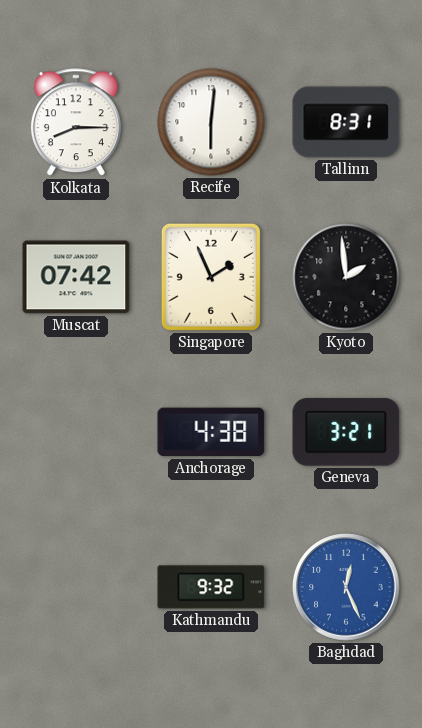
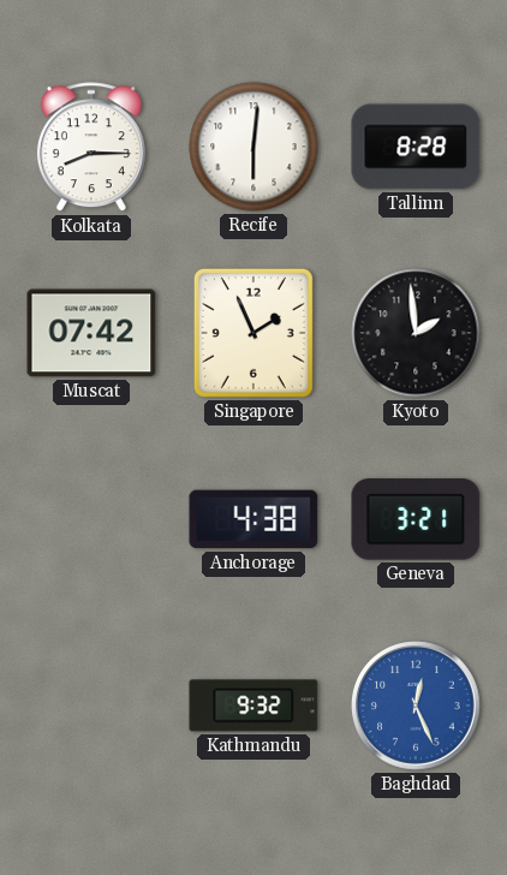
Tallinn: 8:31 -> 8:28
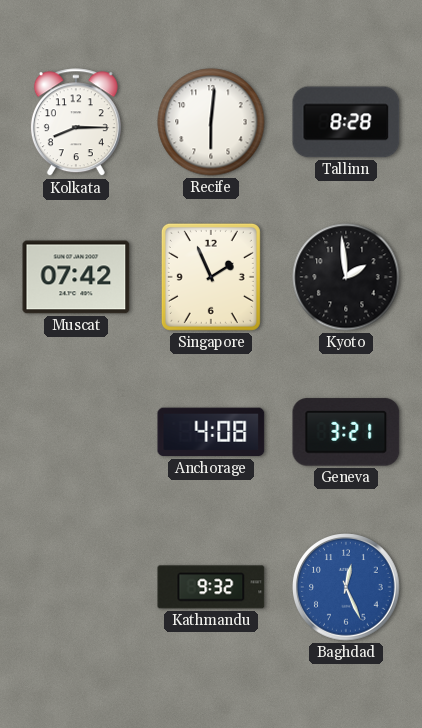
Anchorage: 4:38 -> 4:08
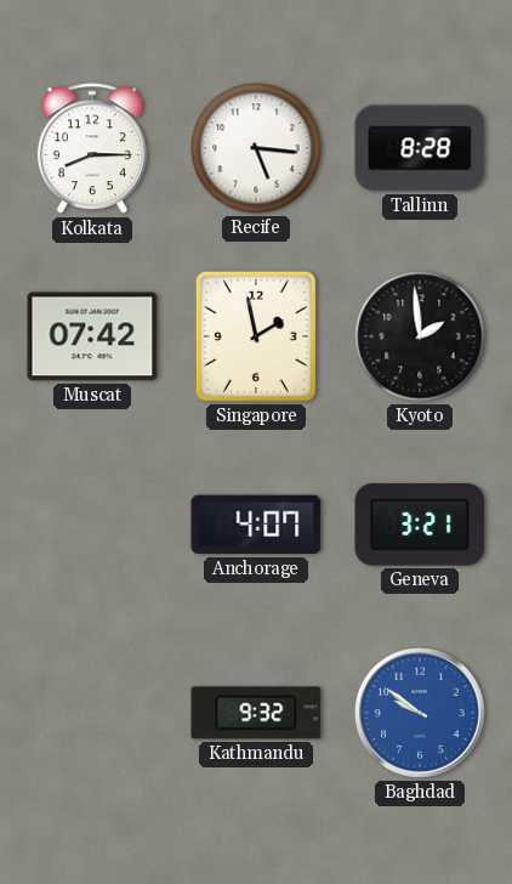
Recife: 6:01 -> 5:16
Singapore: 1:56 -> 1:58
Anchorage: 4:08 -> 4:07
Baghdad: 12:26 -> 9:51
